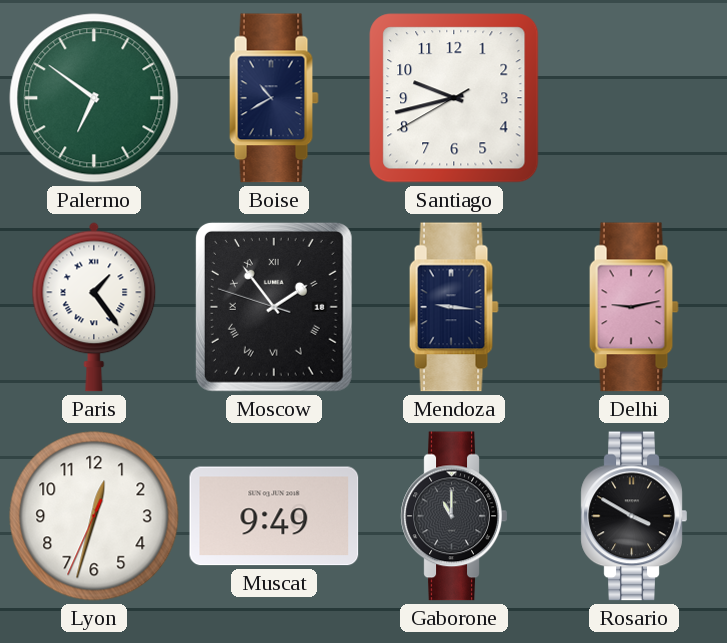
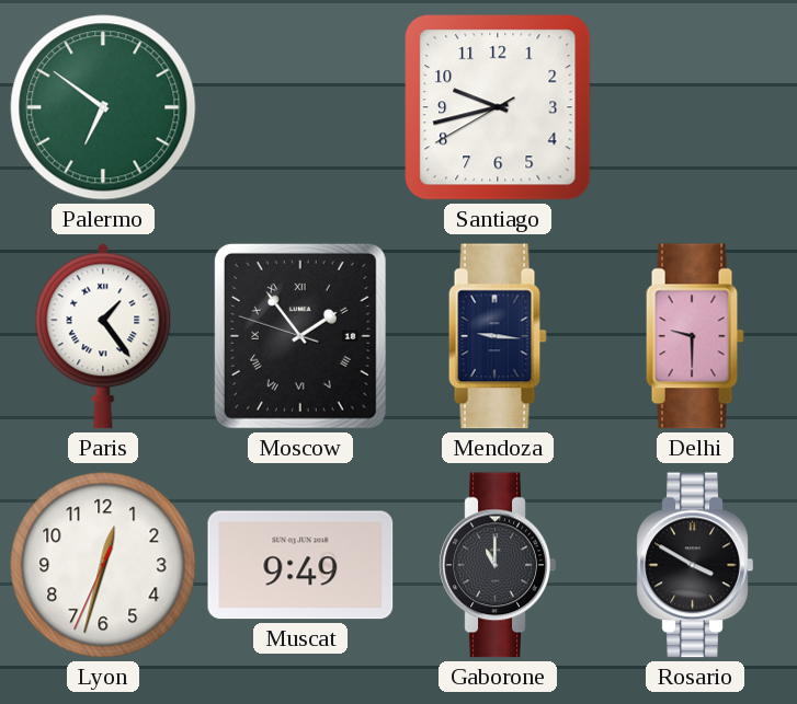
Boise: 10:40 -> none
Delhi: 9:13 -> 9:30
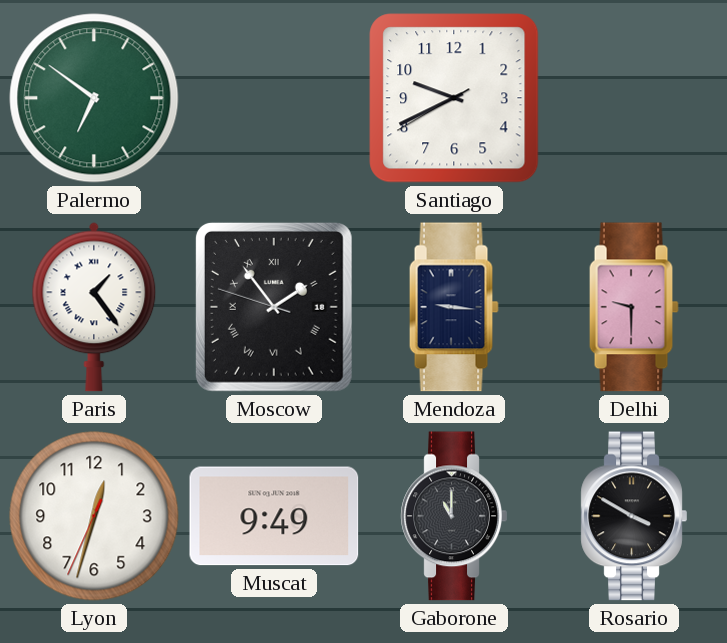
Santiago: 9:42 -> 9:40
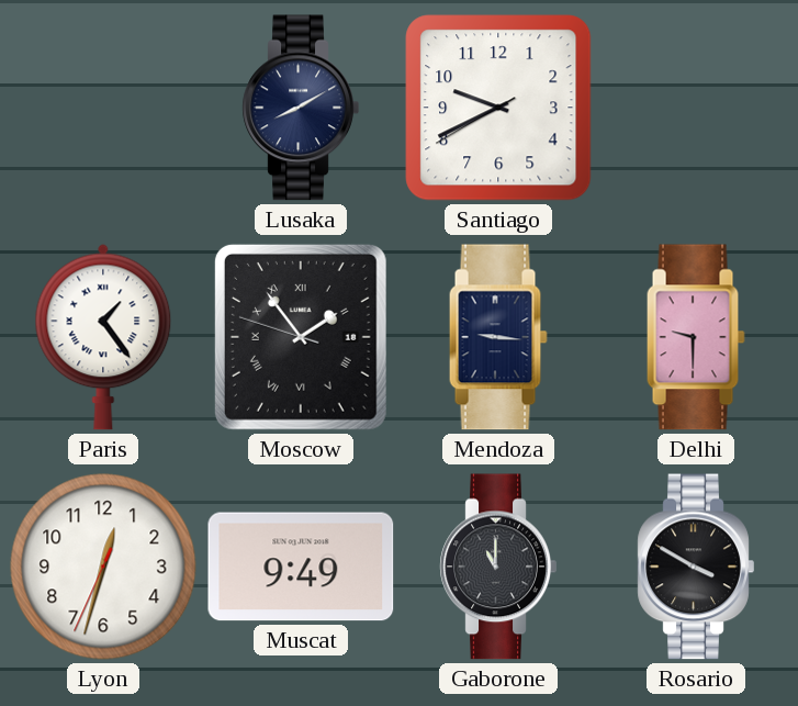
Palermo: 6:51 -> none
Lusaka: none -> 8:10
